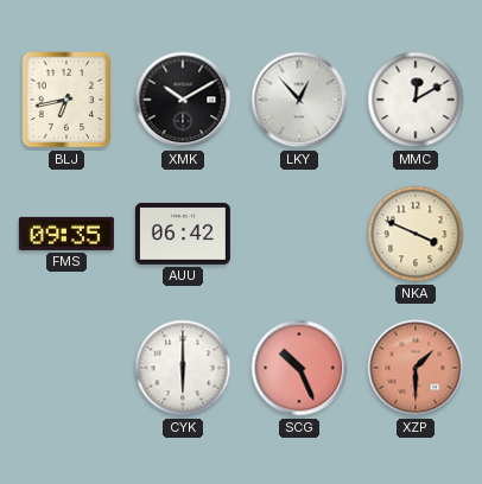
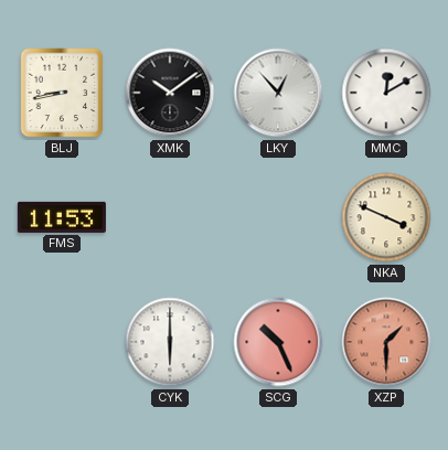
BLJ: 6:43 -> 8:43
XMK: 10:10 -> 10:09
FMS: 09:35 -> 11:53
AUU: 06:42 -> none
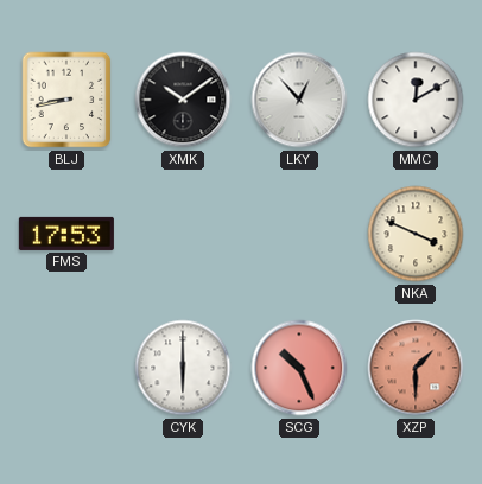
FMS: 11:53 -> 17:53
